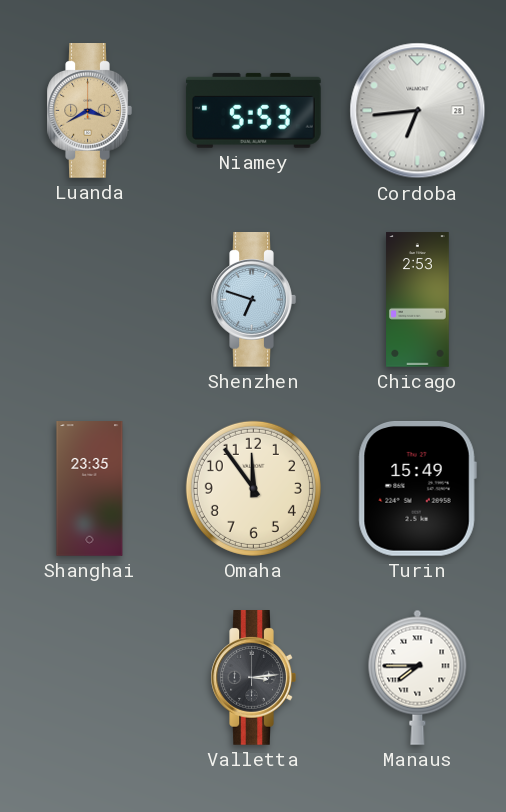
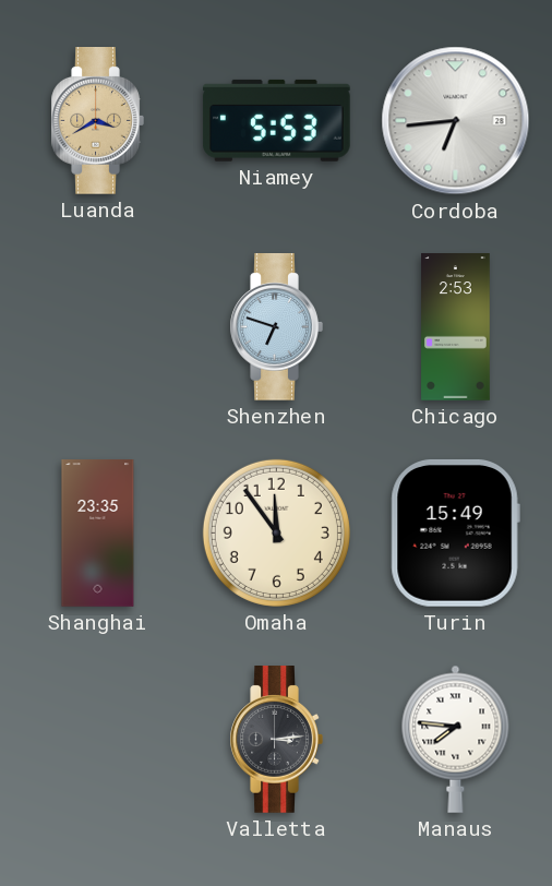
Manaus: 7:45 -> 7:46
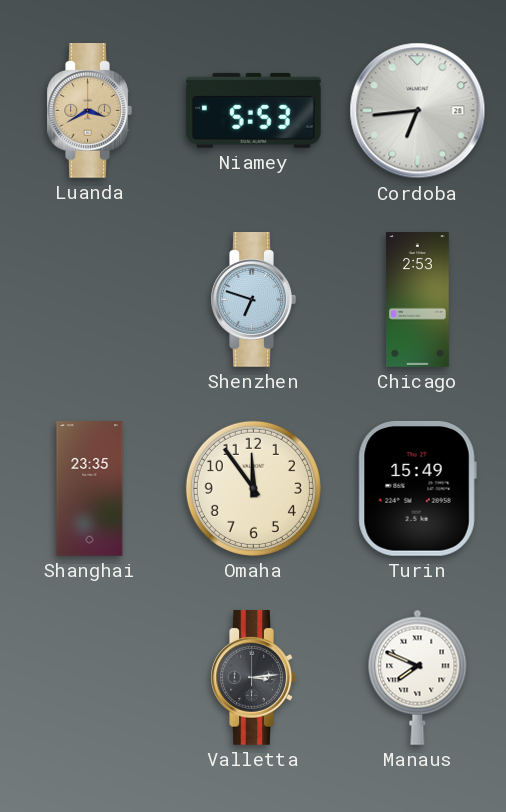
Manaus: 7:46 -> 7:49
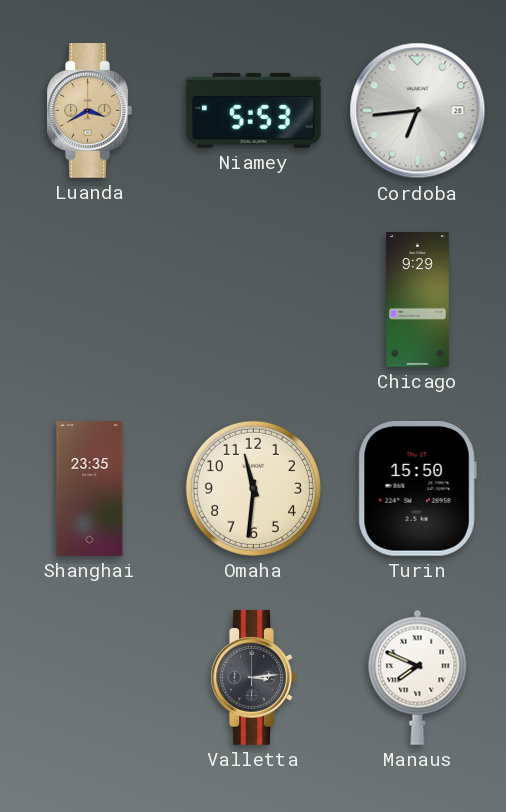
Shenzhen: 6:48 -> none
Chicago: 2:53 -> 9:29
Omaha: 11:54 -> 11:31
Turin: 15:49 -> 15:50
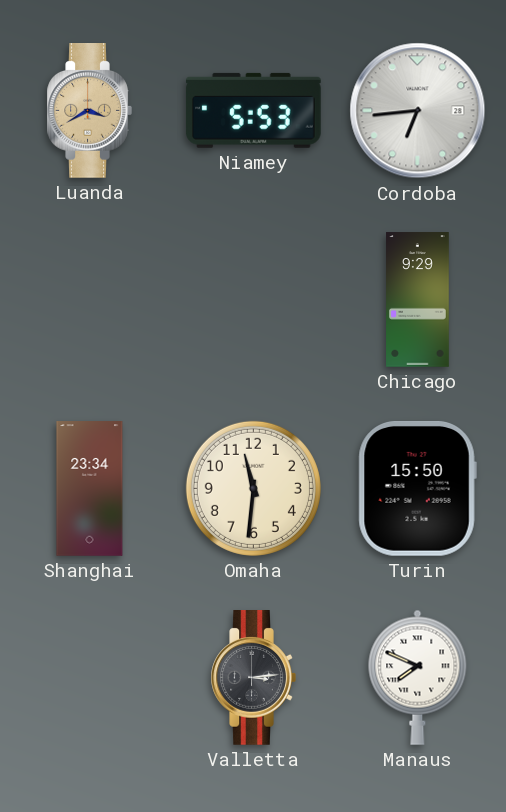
Shanghai: 23:35 -> 23:34
